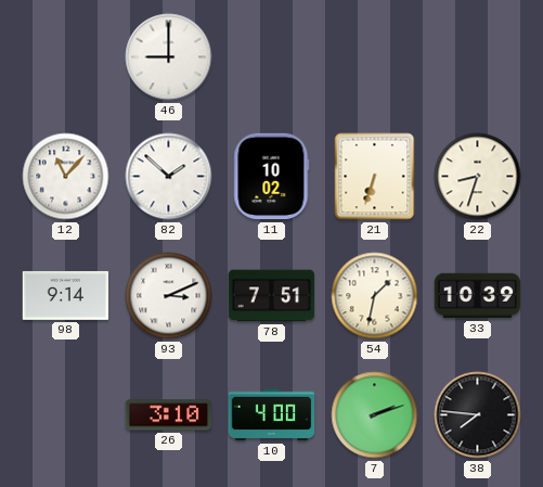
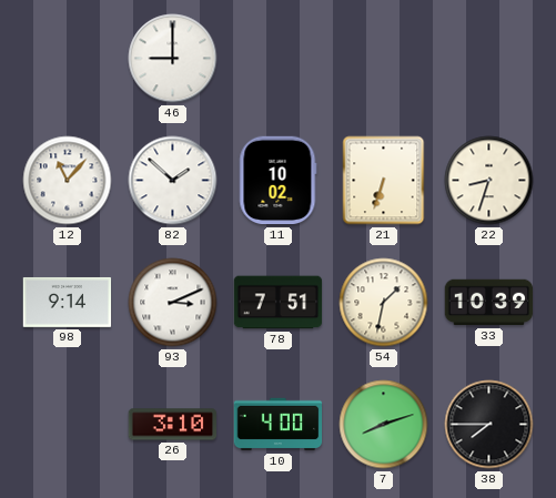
7: 2:12 -> 8:12
38: 7:46 -> 7:45
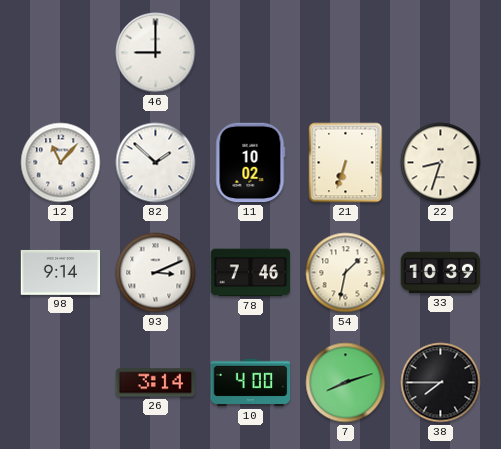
78: 7:51 -> 7:46
26: 3:10 -> 3:14
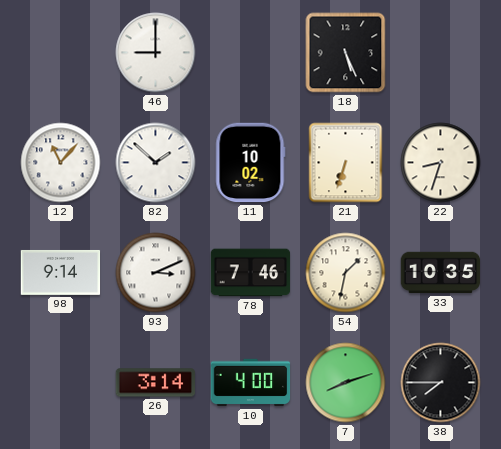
18: none -> 5:26
33: 10:39 -> 10:35
